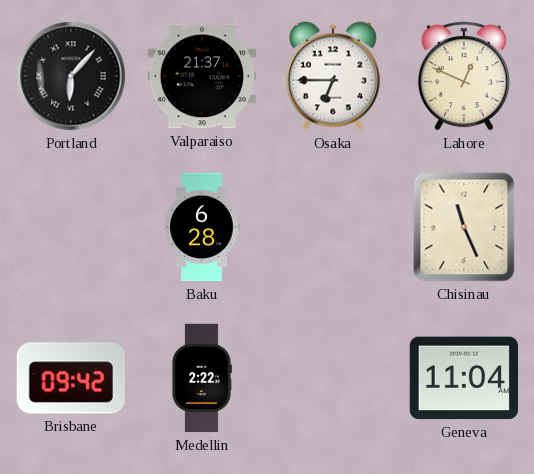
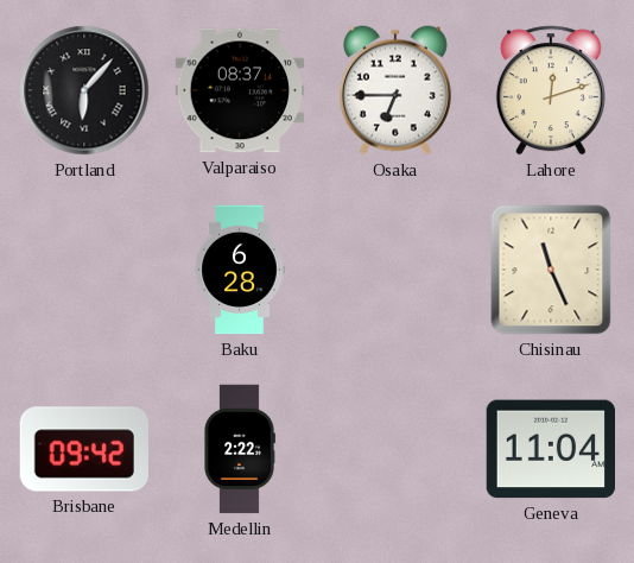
Valparaiso: 21:37 -> 08:37
Lahore: 12:49 -> 12:12
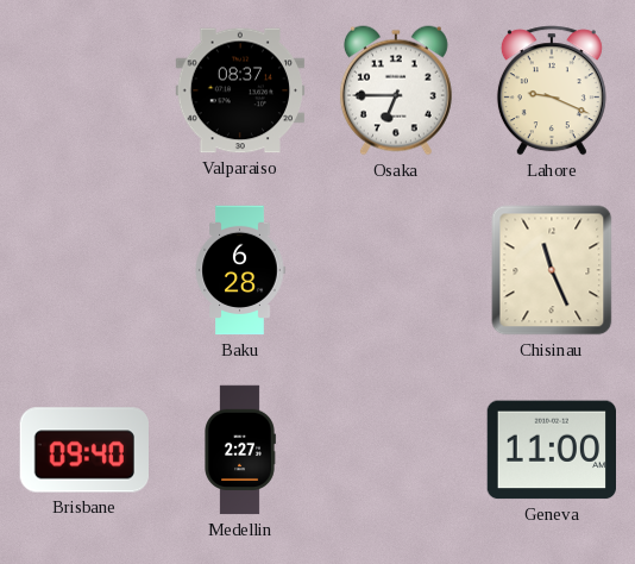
Portland: 6:07 -> none
Lahore: 12:12 -> 9:19
Brisbane: 09:42 -> 09:40
Medellin: 2:22 -> 2:27
Geneva: 11:04 -> 11:00
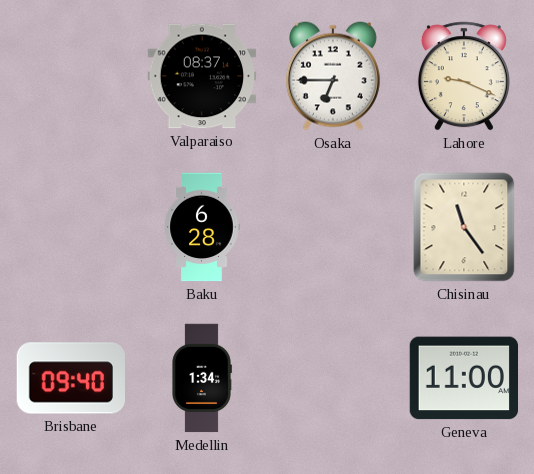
Chisinau: 11:26 -> 11:24
Medellin: 2:27 -> 1:34
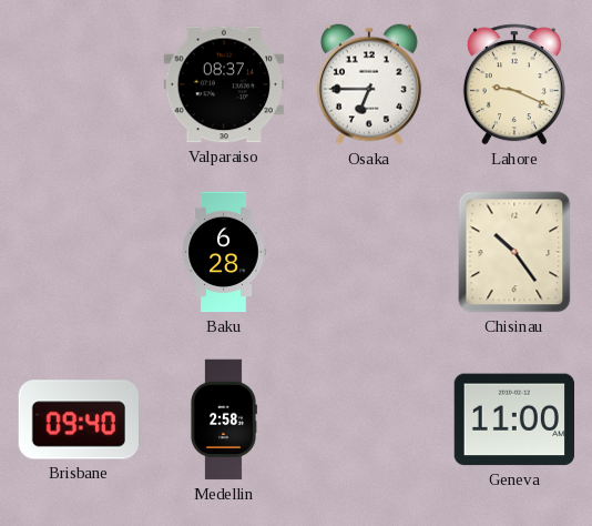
Chisinau: 11:24 -> 10:24
Medellin: 1:34 -> 2:58
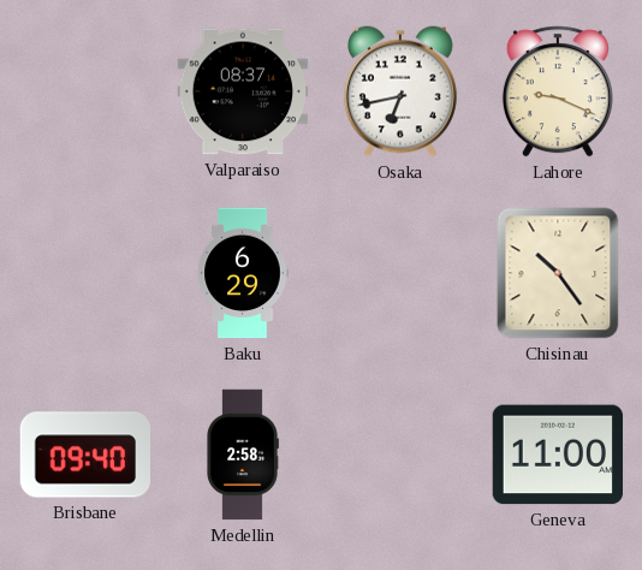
Osaka: 6:45 -> 6:43
Baku: 6:28 -> 6:29
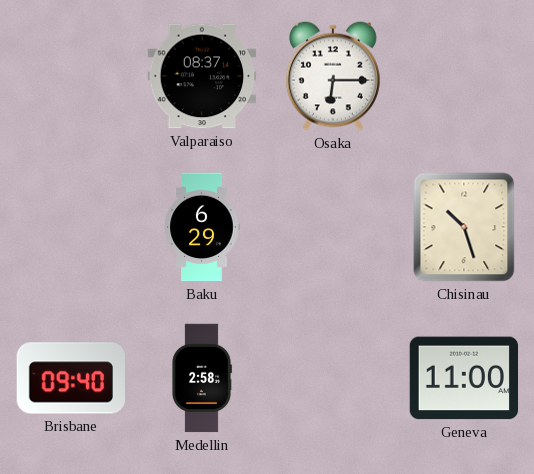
Osaka: 6:43 -> 6:15
Lahore: 9:19 -> none
Chisinau: 10:24 -> 10:27
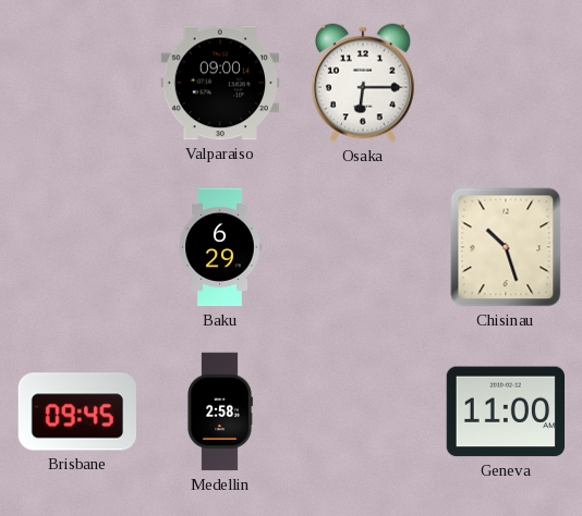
Valparaiso: 08:37 -> 09:00
Brisbane: 09:40 -> 09:45
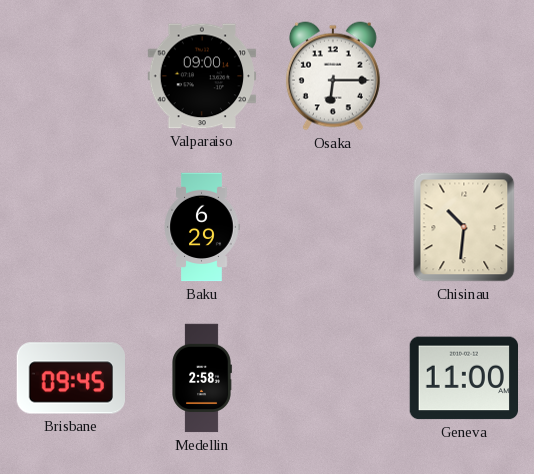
Chisinau: 10:27 -> 10:31
